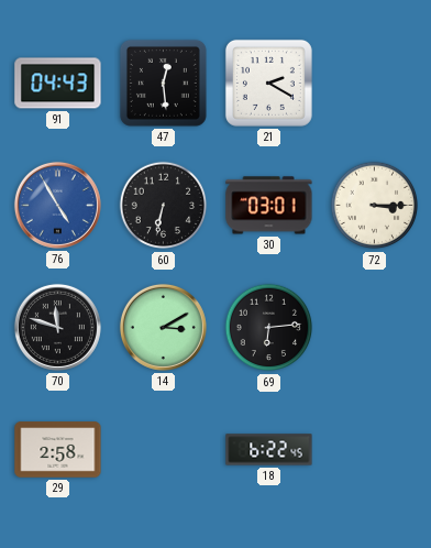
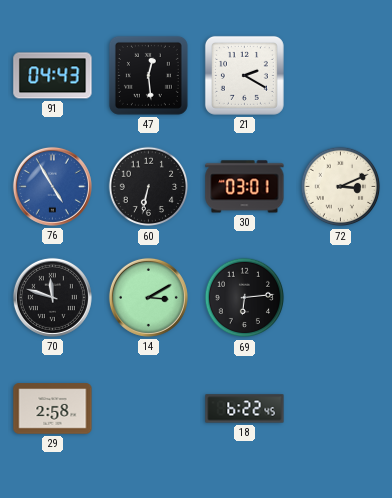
72: 3:15 -> 3:11
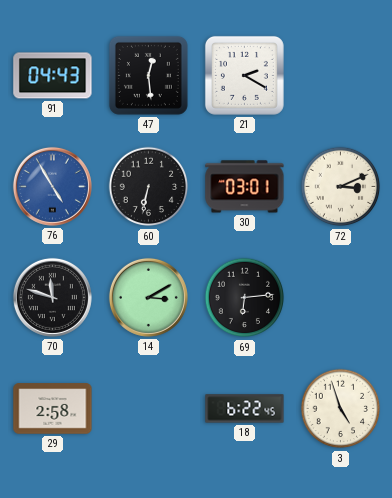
3: none -> 4:57
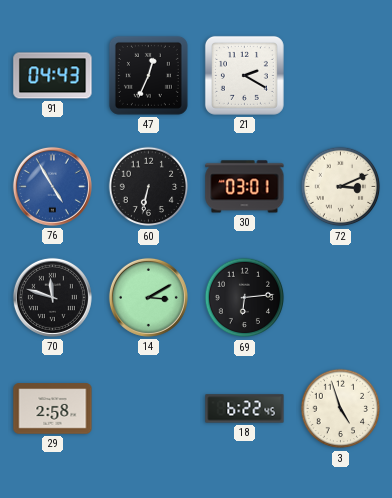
47: 12:29 -> 12:34
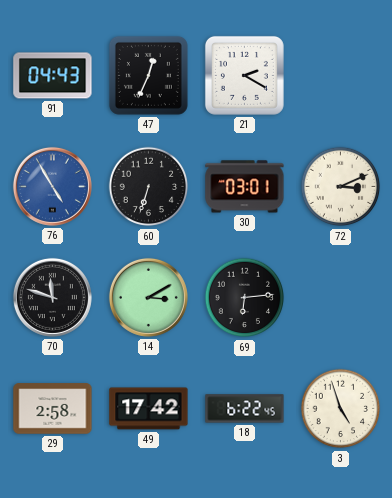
60: 6:32 -> 6:33
49: none -> 17:42
